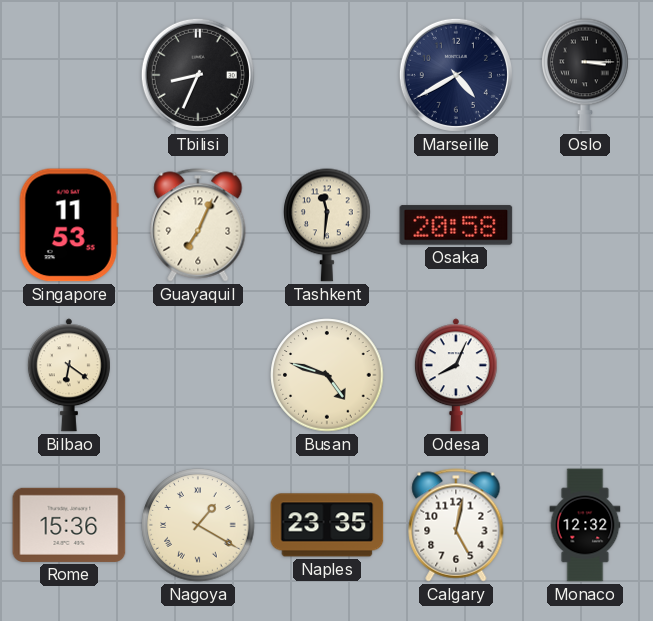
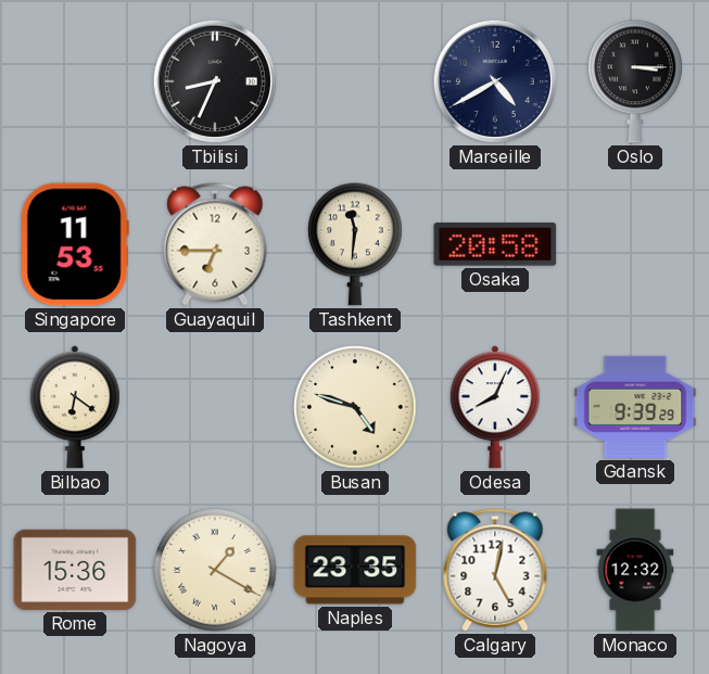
Guayaquil: 7:04 -> 6:45
Gdansk: none -> 9:39
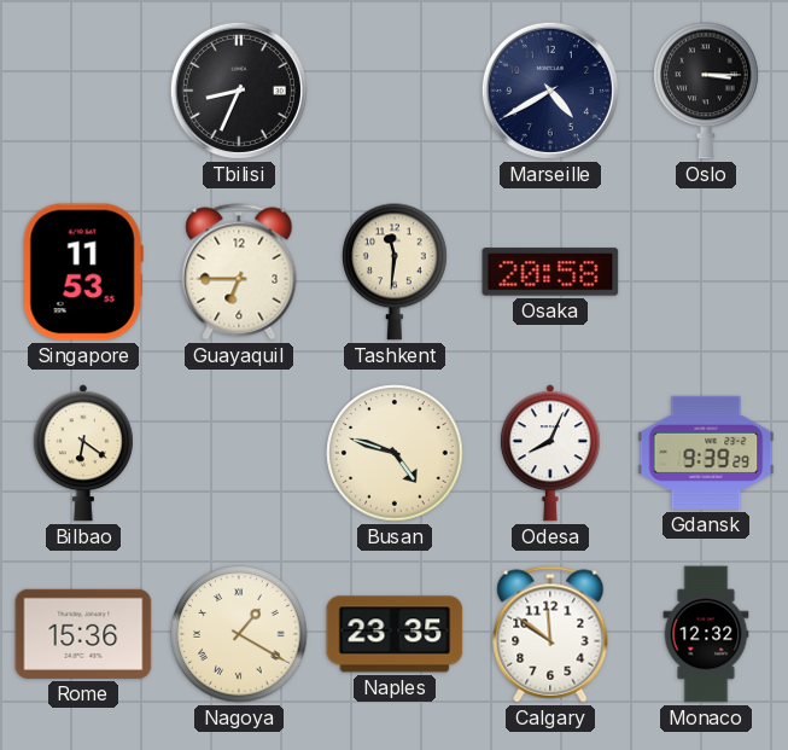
Calgary: 5:02 -> 11:51
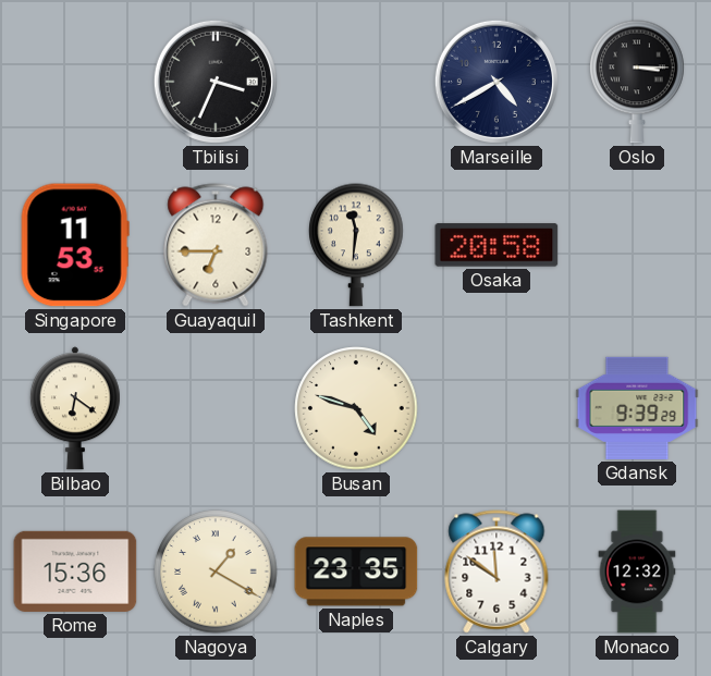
Tbilisi: 8:34 -> 3:34
Odesa: 8:04 -> none
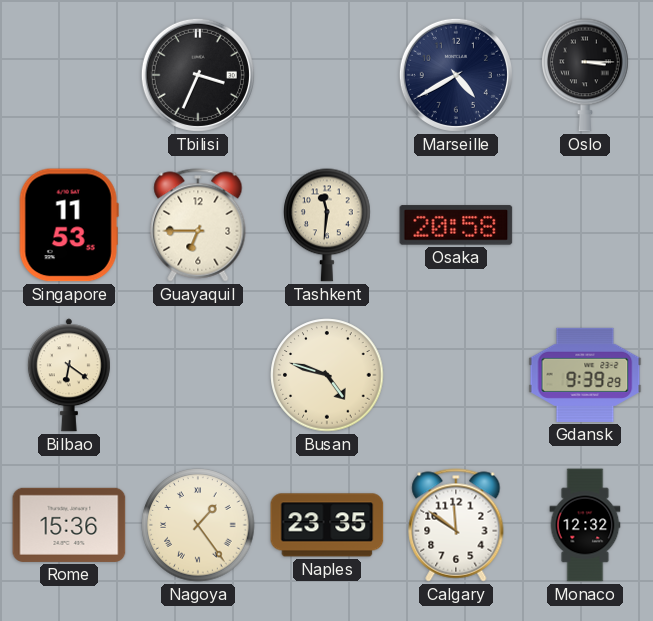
Nagoya: 1:20 -> 1:24
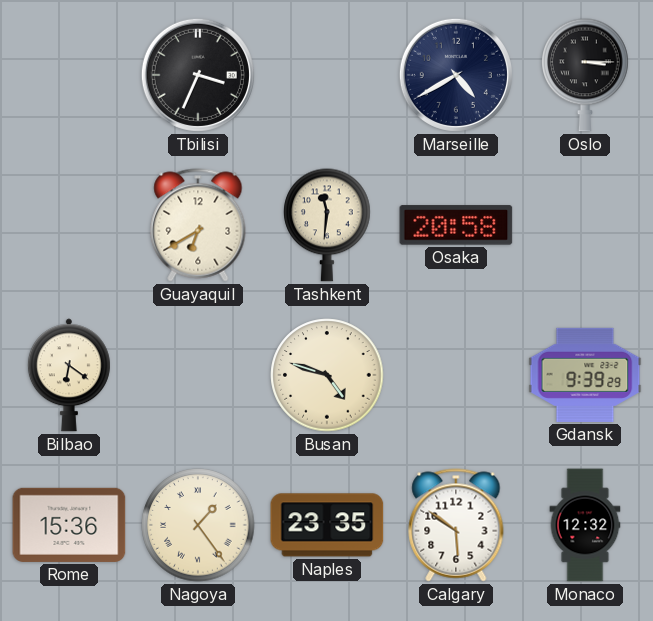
Singapore: 11:53 -> none
Guayaquil: 6:45 -> 6:40
Calgary: 11:51 -> 5:51
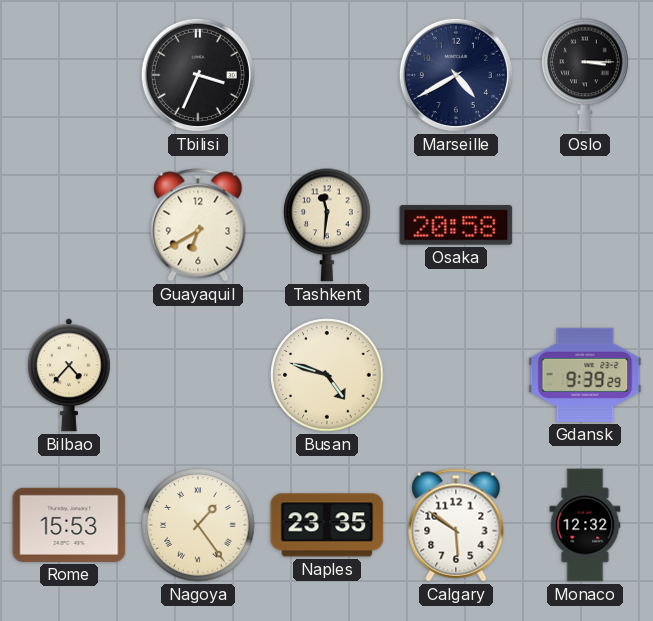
Bilbao: 6:21 -> 4:37
Rome: 15:36 -> 15:53
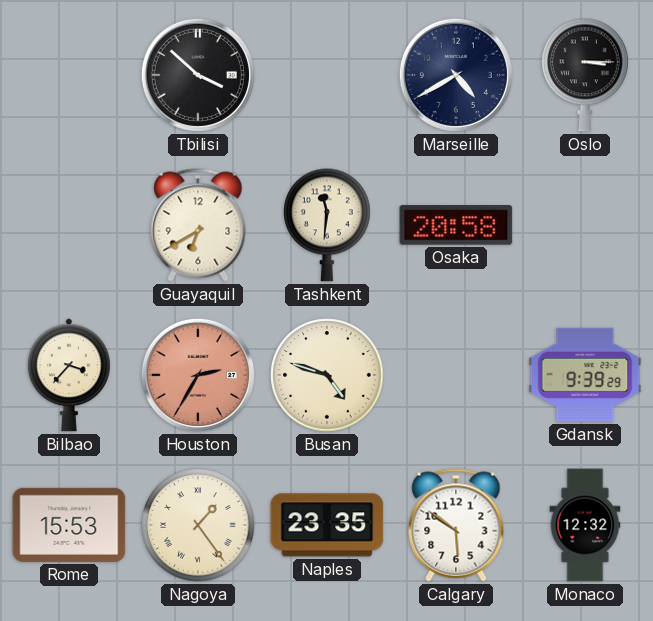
Tbilisi: 3:34 -> 3:52
Bilbao: 4:37 -> 3:37
Houston: none -> 2:35
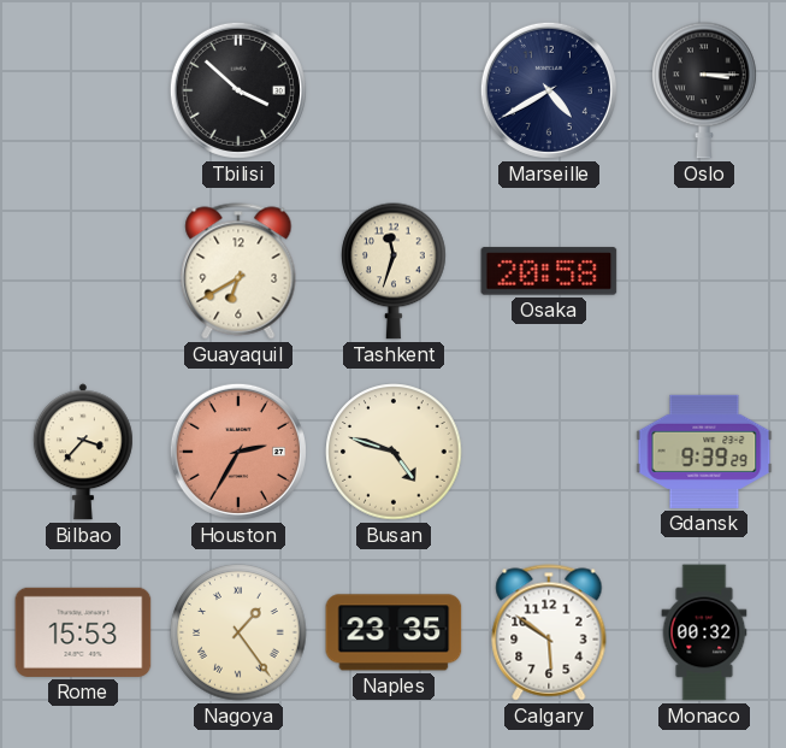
Tashkent: 11:31 -> 11:33
Monaco: 12:32 -> 00:32
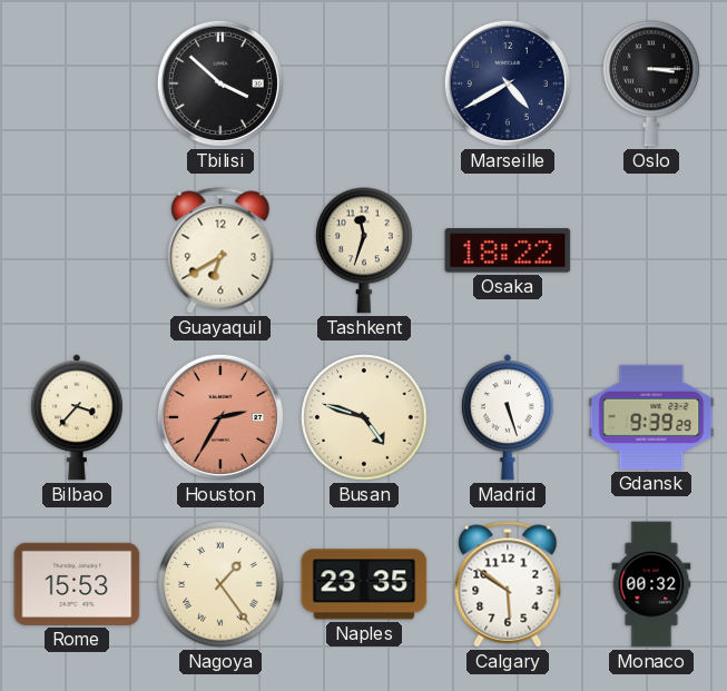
Osaka: 20:58 -> 18:22
Madrid: none -> 5:27
